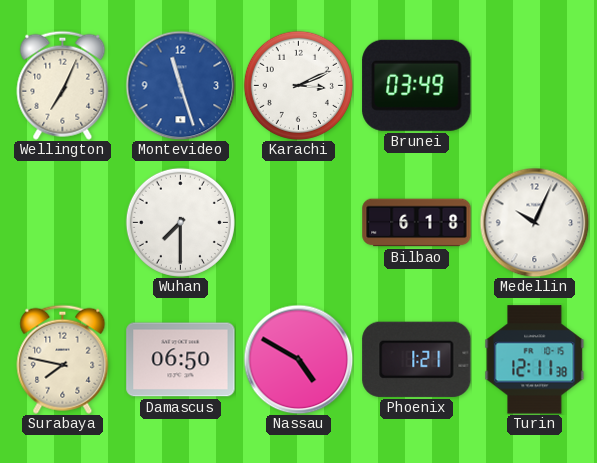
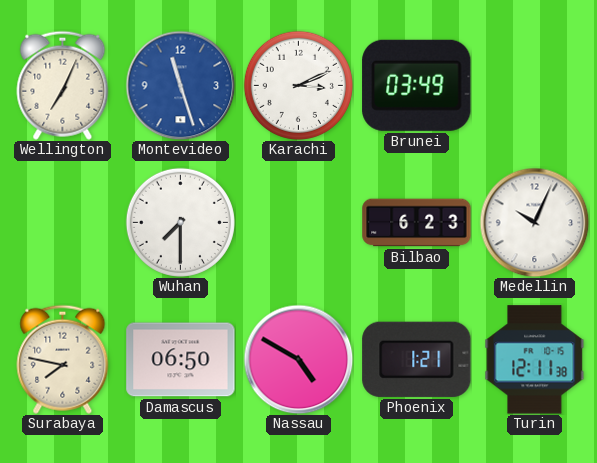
Bilbao: 6:18 -> 6:23
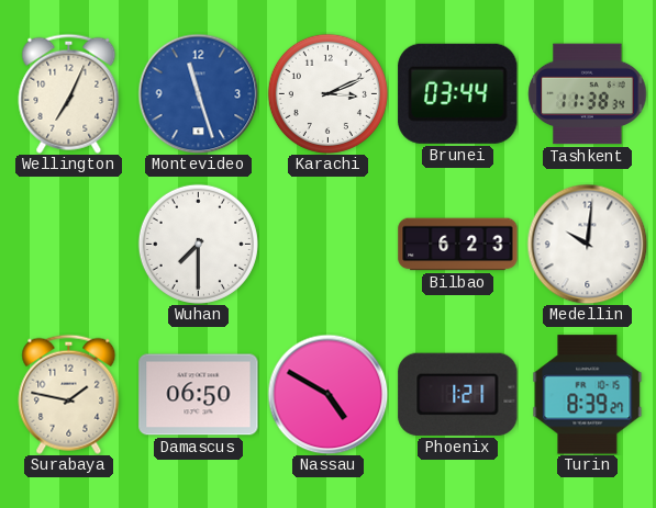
Brunei: 03:49 -> 03:44
Tashkent: none -> 11:38
Medellin: 10:04 -> 10:01
Surabaya: 7:47 -> 1:47
Turin: 12:11 -> 8:39
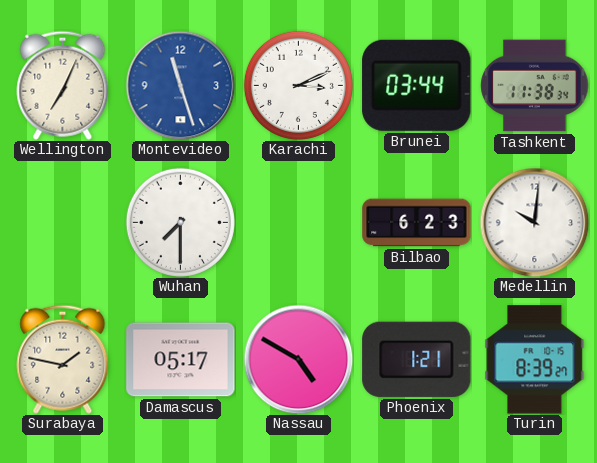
Damascus: 06:50 -> 05:17
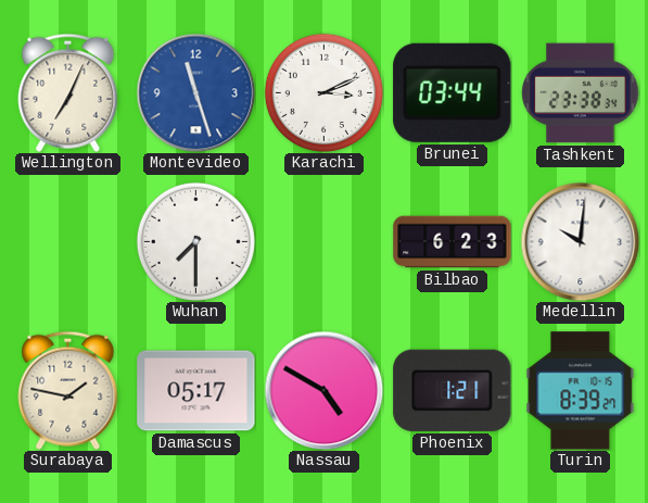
Tashkent: 11:38 -> 23:38
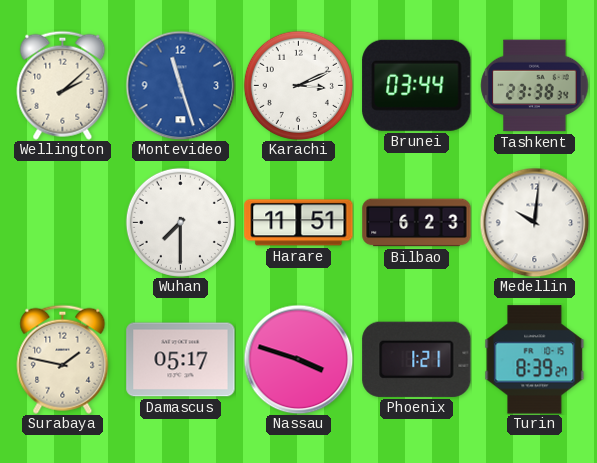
Wellington: 7:04 -> 2:08
Harare: none -> 11:51
Nassau: 4:50 -> 3:48
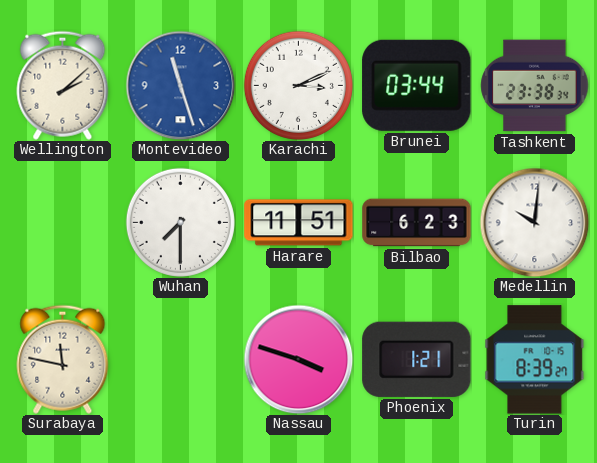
Surabaya: 1:47 -> 11:47
Damascus: 05:17 -> none
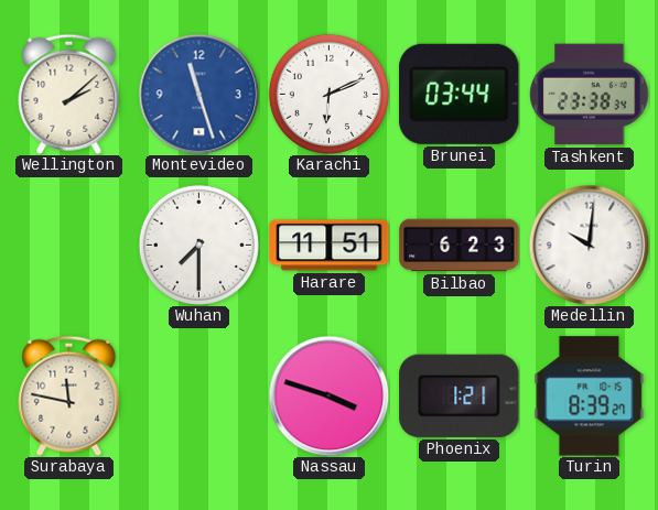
Karachi: 3:11 -> 6:11
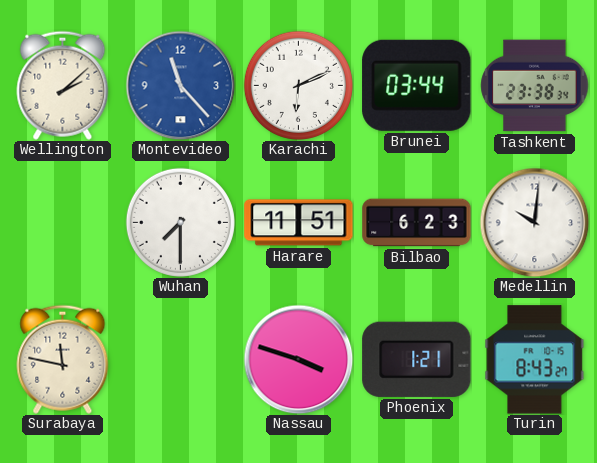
Montevideo: 11:27 -> 11:23
Turin: 8:39 -> 8:43
